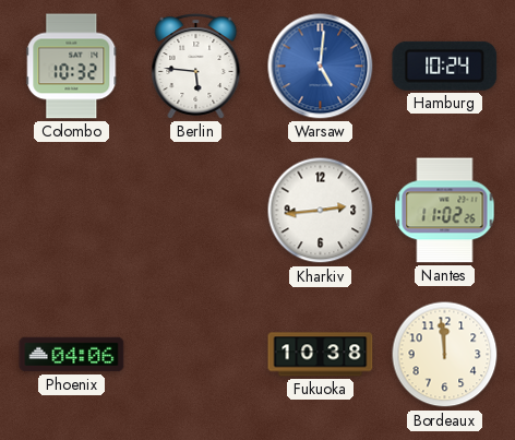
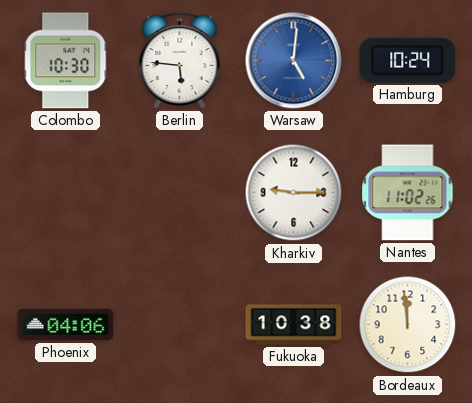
Colombo: 10:32 -> 10:30
Kharkiv: 2:44 -> 9:15
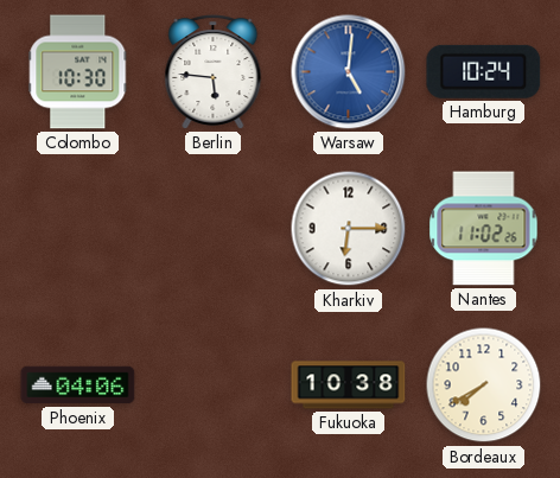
Kharkiv: 9:15 -> 6:15
Bordeaux: 11:59 -> 7:40
